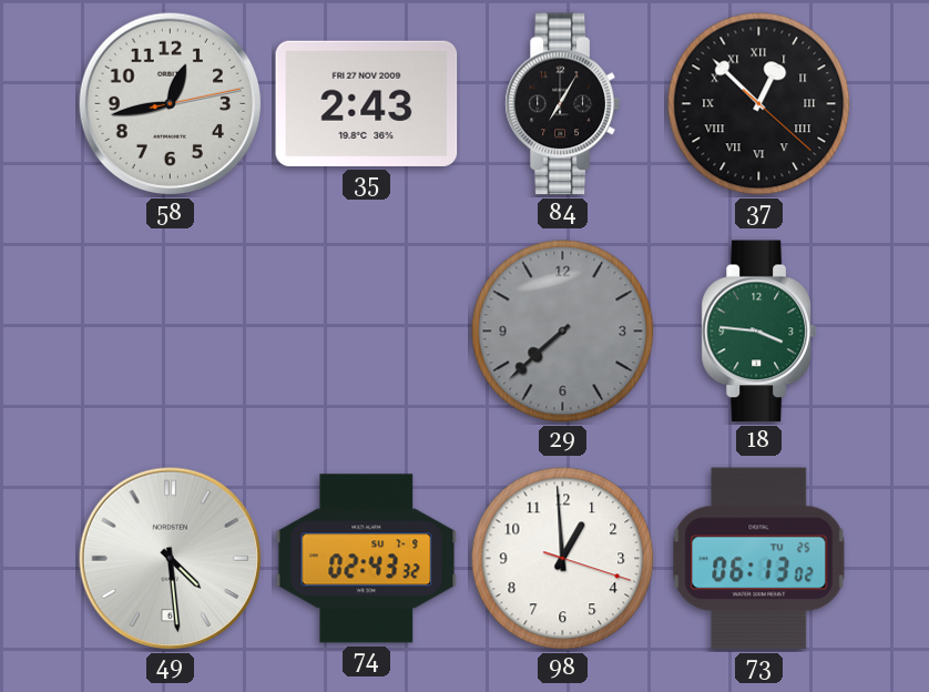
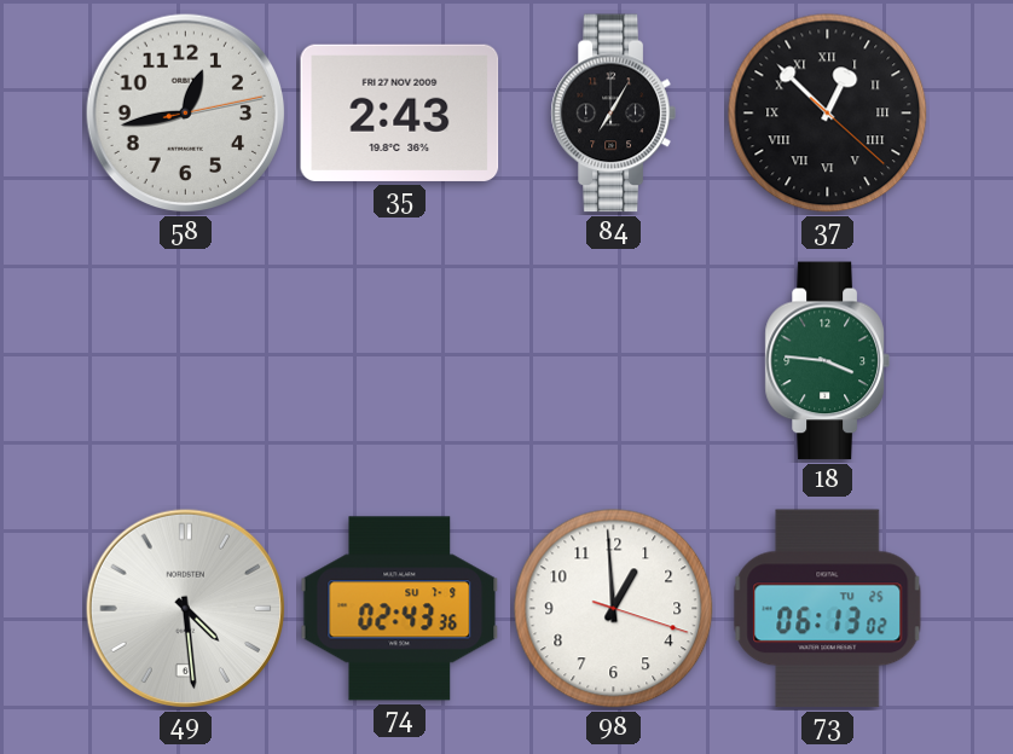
29: 7:38 -> none
74: 02:43:32 -> 02:43:36
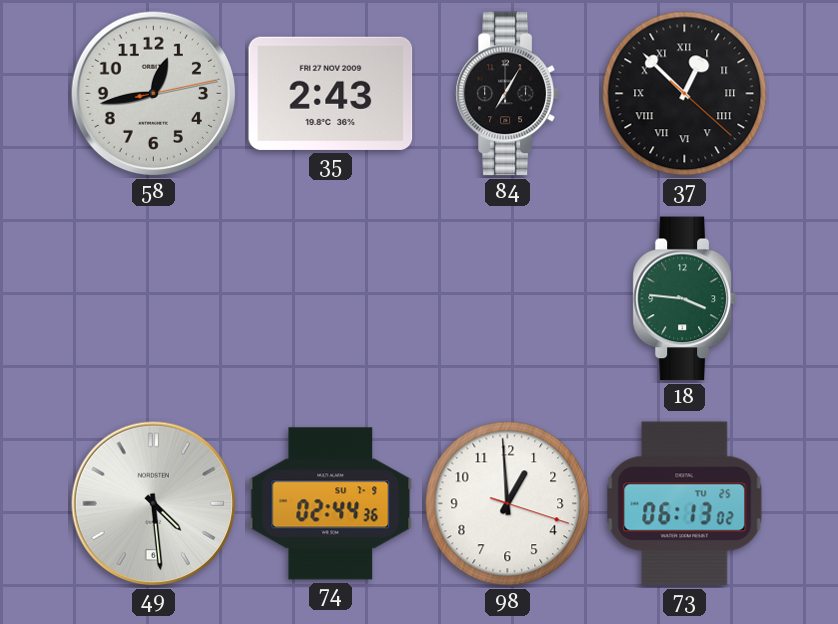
74: 02:43 -> 02:44
